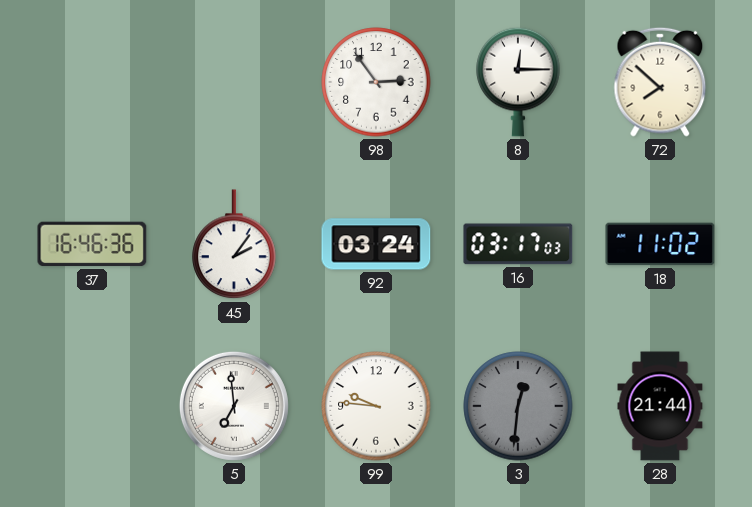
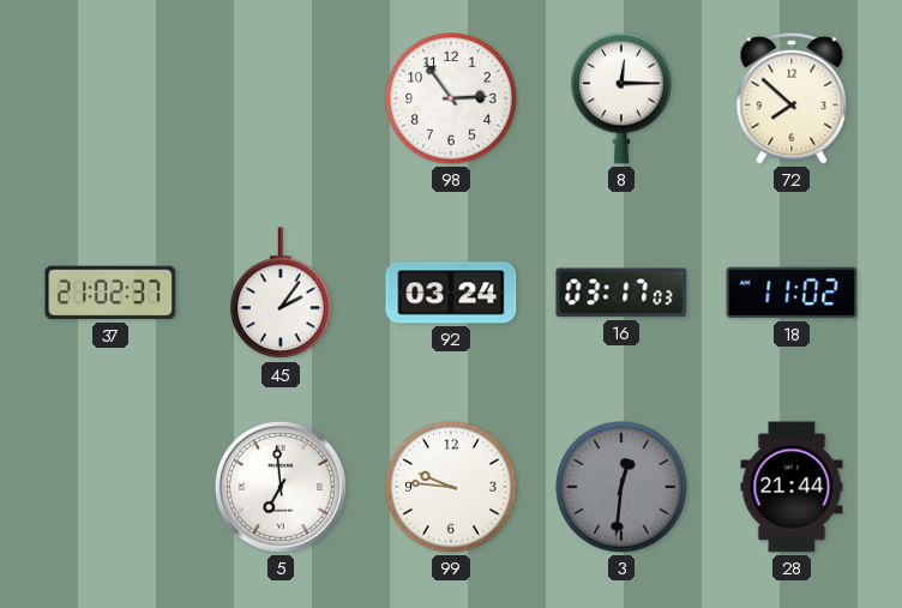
37: 16:46 -> 21:02
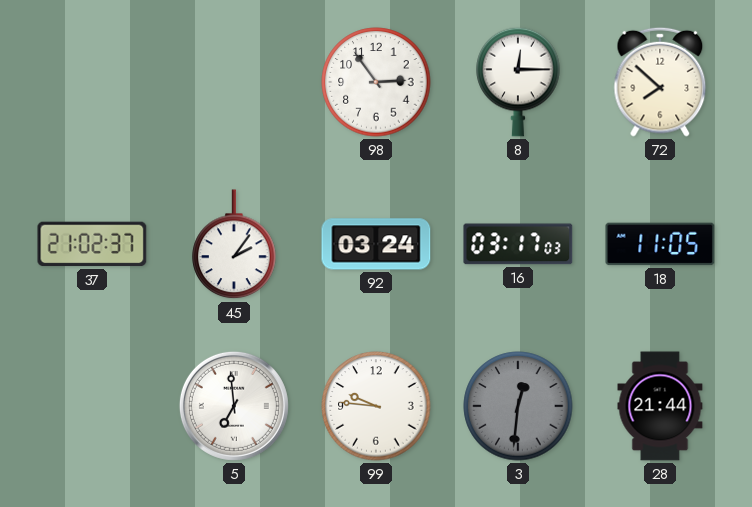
18: 11:02 -> 11:05
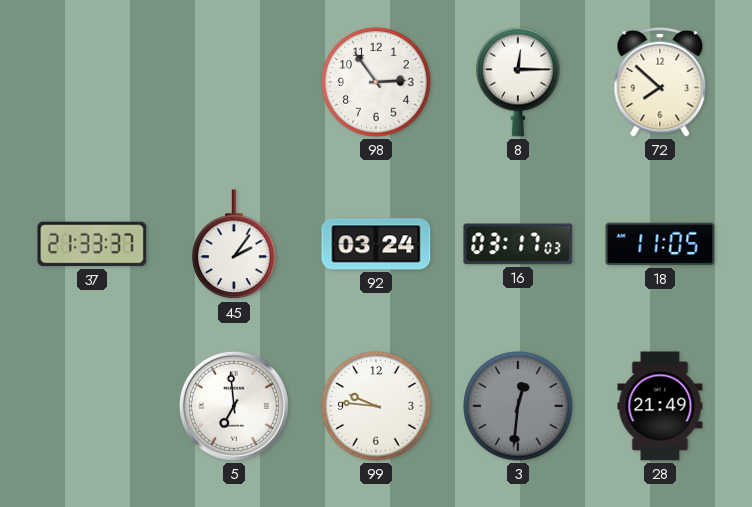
37: 21:02 -> 21:33
28: 21:44 -> 21:49
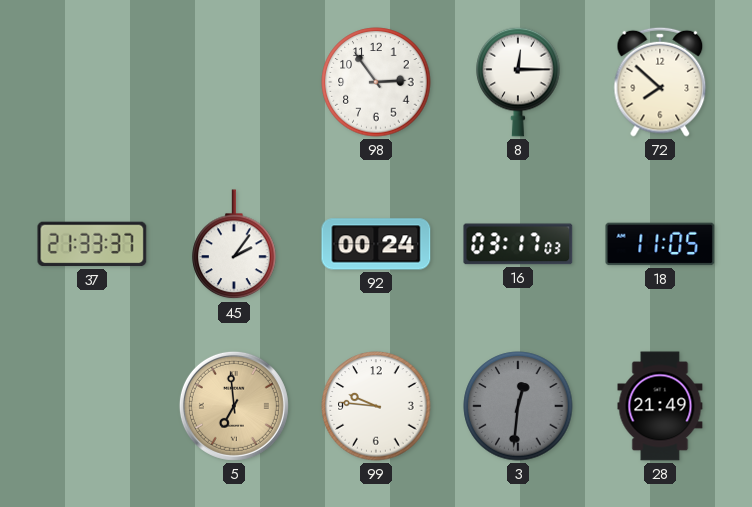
92: 03:24 -> 00:24
5 dial: white -> champagne
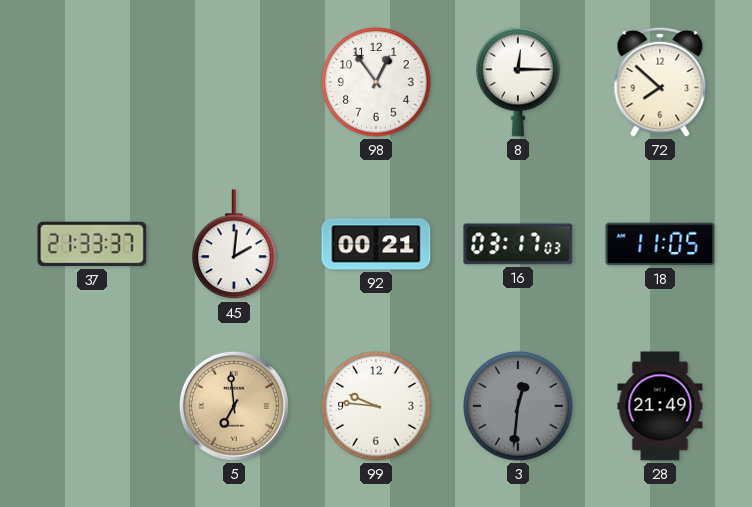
98: 2:54 -> 12:54
45: 2:06 -> 2:01
92: 00:24 -> 00:21
